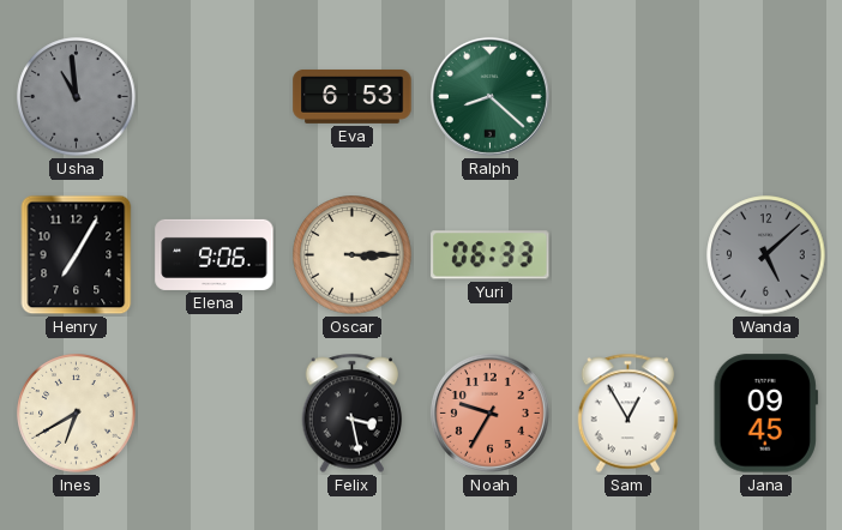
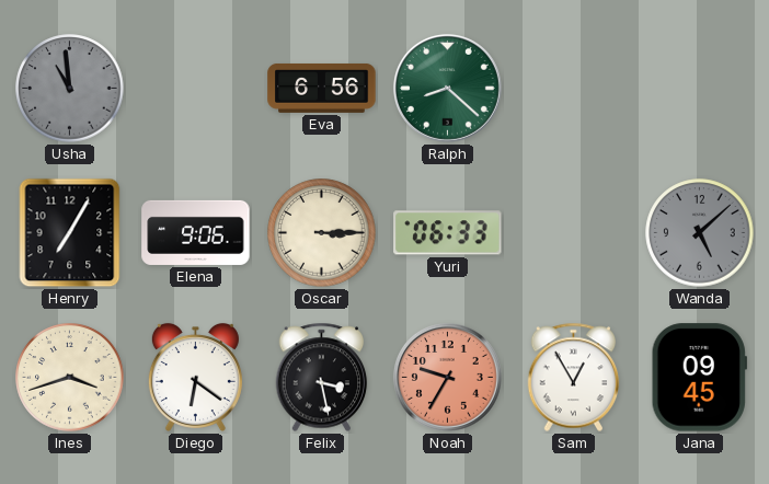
Eva: 6:53 -> 6:56
Ines: 6:40 -> 3:42
Diego: none -> 6:21
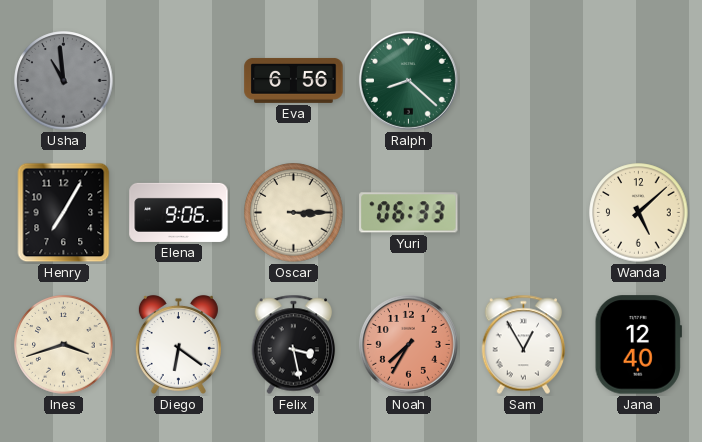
Wanda dial: grey -> cream
Noah: 9:35 -> 7:35
Jana: 09:45 -> 12:40
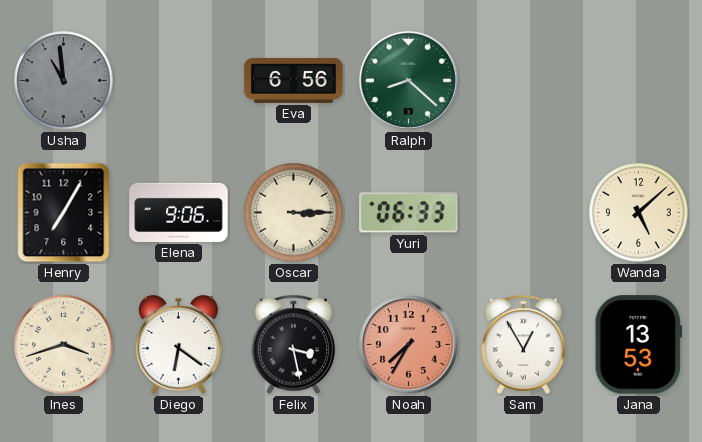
Jana: 12:40 -> 13:53
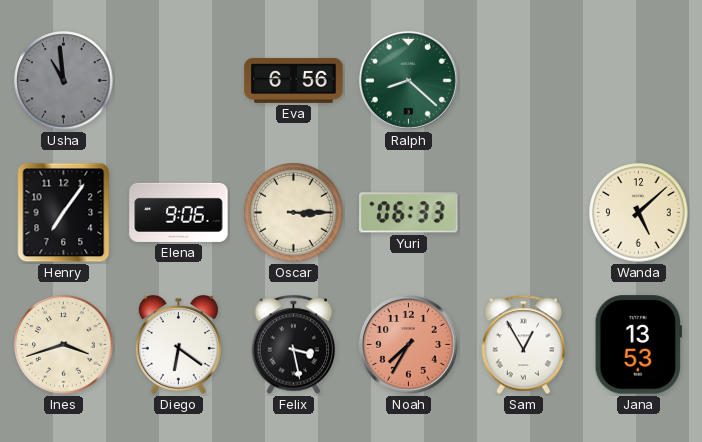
Henry: 7:05 -> 7:06
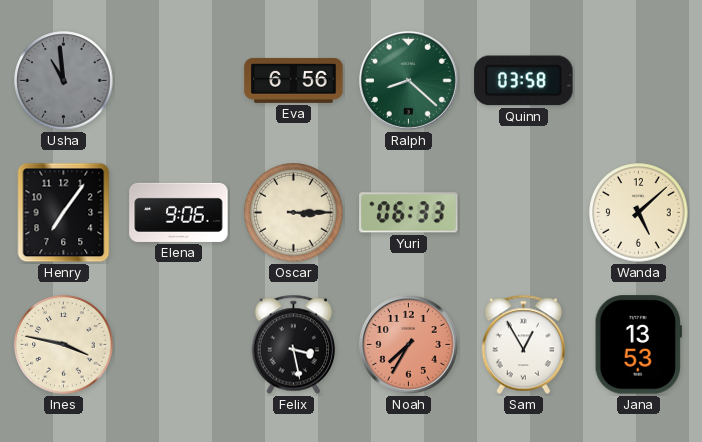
Quinn: none -> 03:58
Ines: 3:42 -> 3:47
Diego: 6:21 -> none
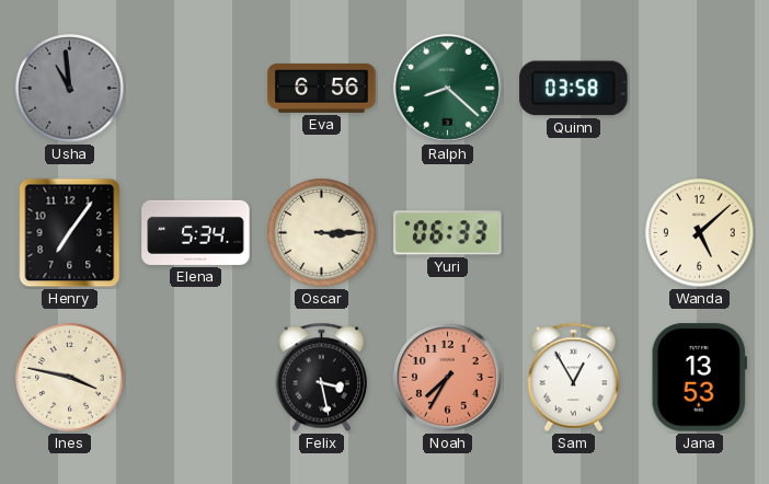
Elena: 9:06 -> 5:34
